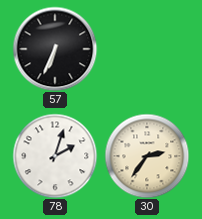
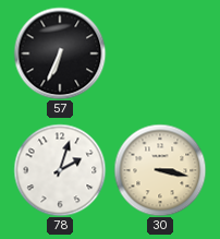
30: 2:36 -> 3:17
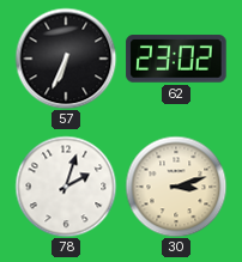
62: none -> 23:02
30: 3:17 -> 3:12
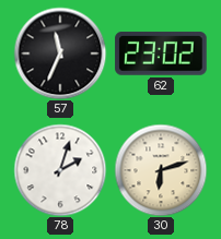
57: 6:34 -> 11:34
30: 3:12 -> 6:12
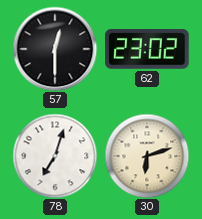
57: 11:34 -> 12:30
78: 2:03 -> 7:03
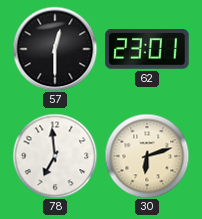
62: 23:02 -> 23:01
78: 7:03 -> 6:59
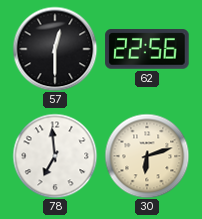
62: 23:01 -> 22:56
